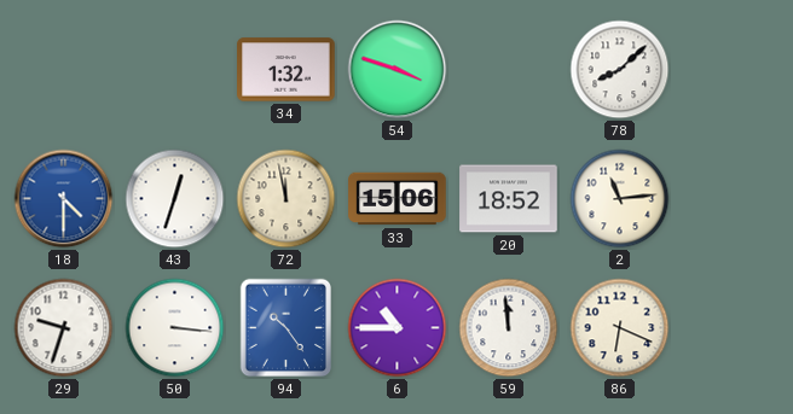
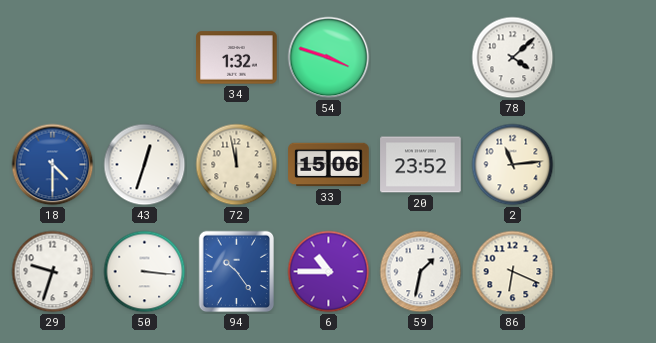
78: 8:08 -> 4:08
20: 18:52 -> 23:52
59: 11:59 -> 1:32
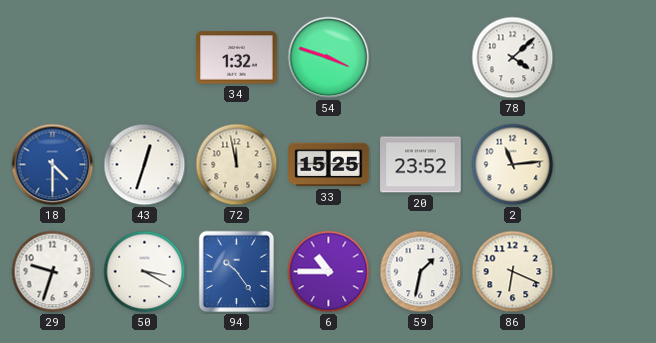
33: 15:06 -> 15:25
50: 3:16 -> 3:20
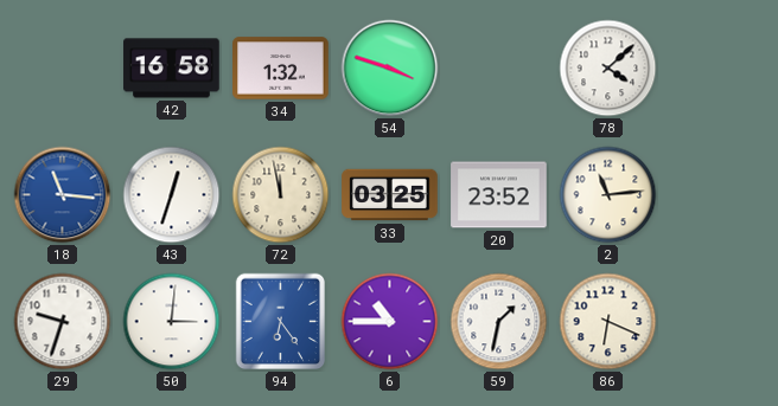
42: none -> 16:58
18: 4:30 -> 11:16
33: 15:25 -> 03:25
50: 3:20 -> 3:01
94: 10:24 -> 6:24
